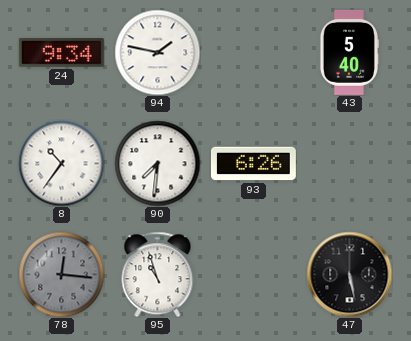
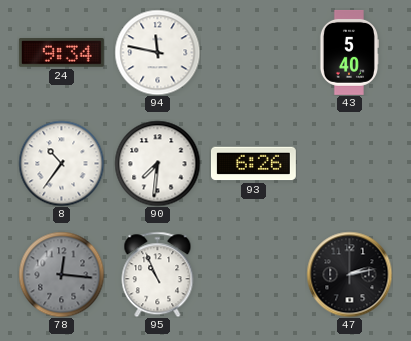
94: 1:47 -> 11:47
95: 10:57 -> 10:56
47: 5:28 -> 2:13
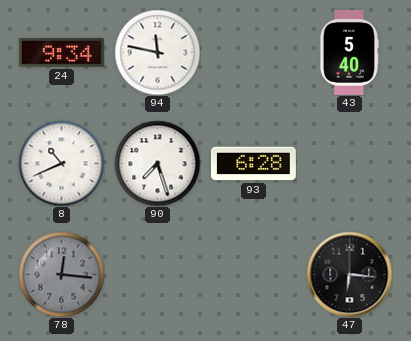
8: 10:36 -> 10:41
90: 7:31 -> 7:27
93: 6:26 -> 6:28
95: 10:56 -> none
47: 2:13 -> 6:16
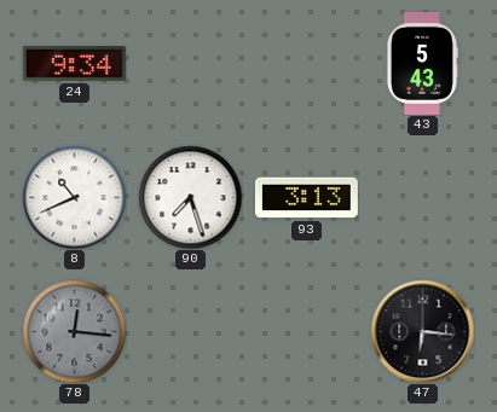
94: 11:47 -> none
43: 5:40 -> 5:43
93: 6:28 -> 3:13
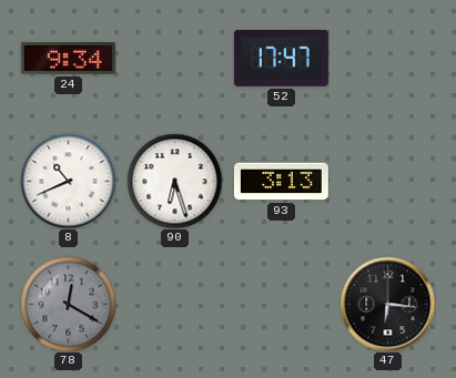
52: none -> 17:47
43: 5:43 -> none
90: 7:27 -> 6:27
78: 12:16 -> 12:20
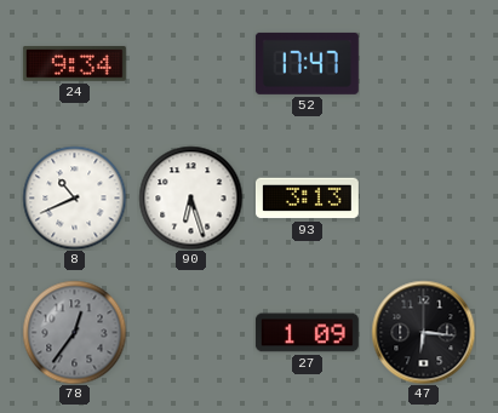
78: 12:20 -> 12:36
27: none -> 1:09
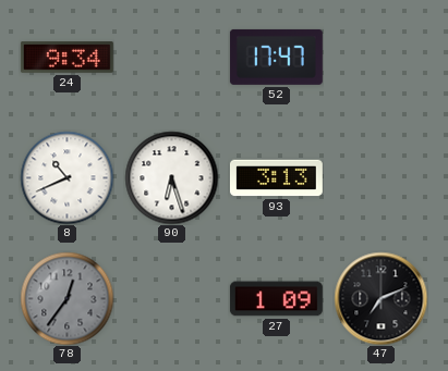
47: 6:16 -> 7:11
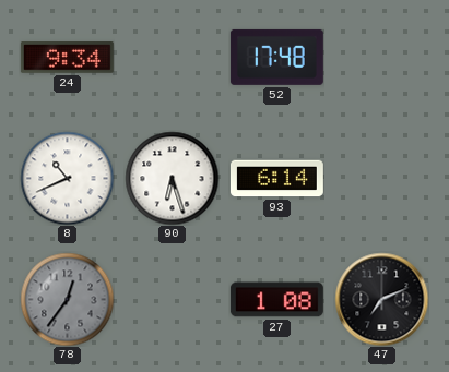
52: 17:47 -> 17:48
93: 3:13 -> 6:14
27: 1:09 -> 1:08
